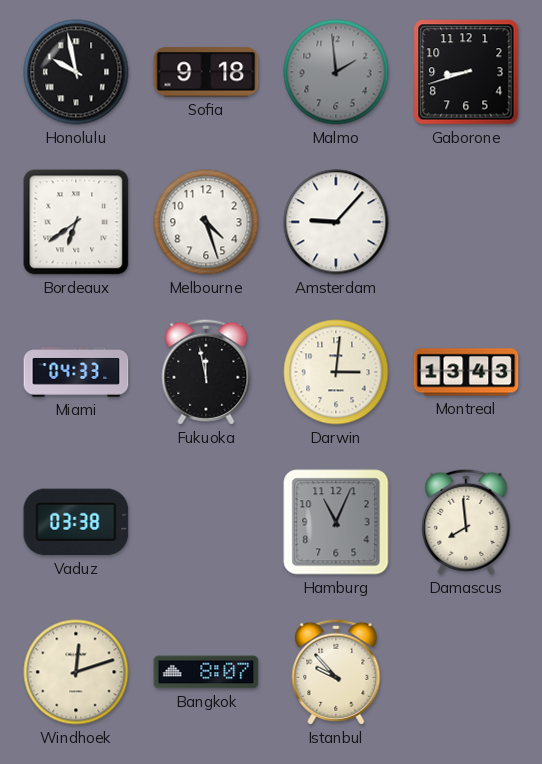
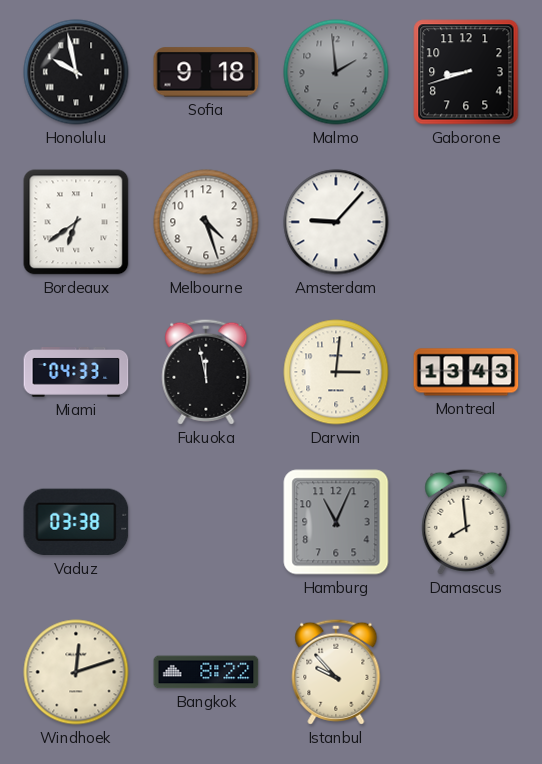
Bangkok: 8:07 -> 8:22
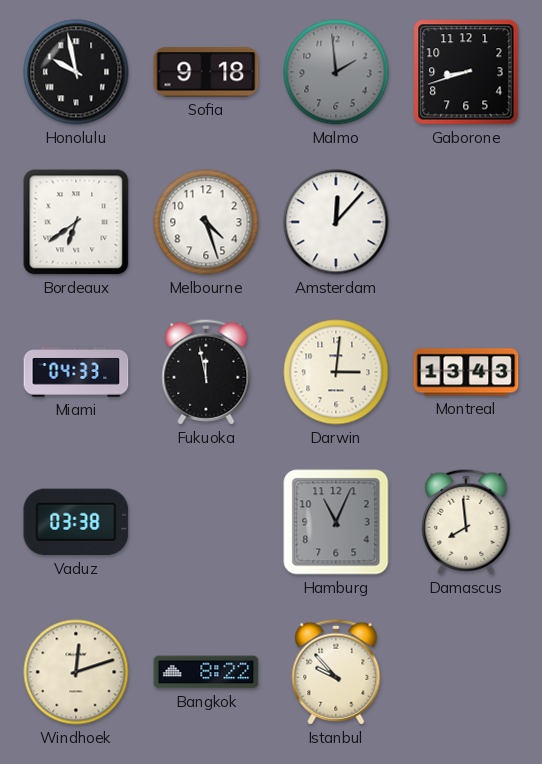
Amsterdam: 9:07 -> 12:07
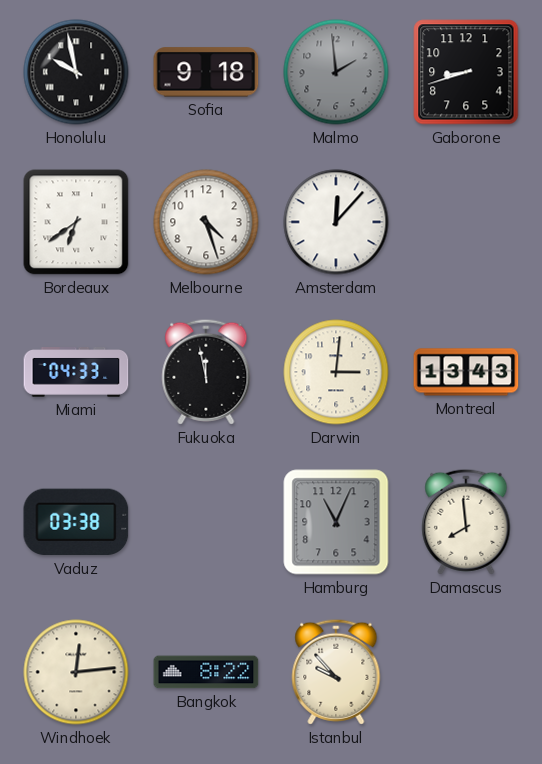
Windhoek: 12:12 -> 12:14
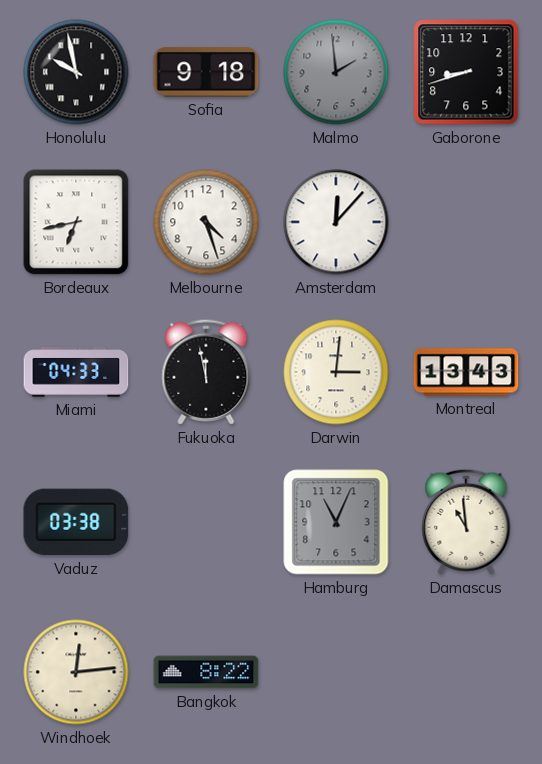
Bordeaux: 6:39 -> 6:43
Damascus: 7:59 -> 10:59
Istanbul: 9:53 -> none
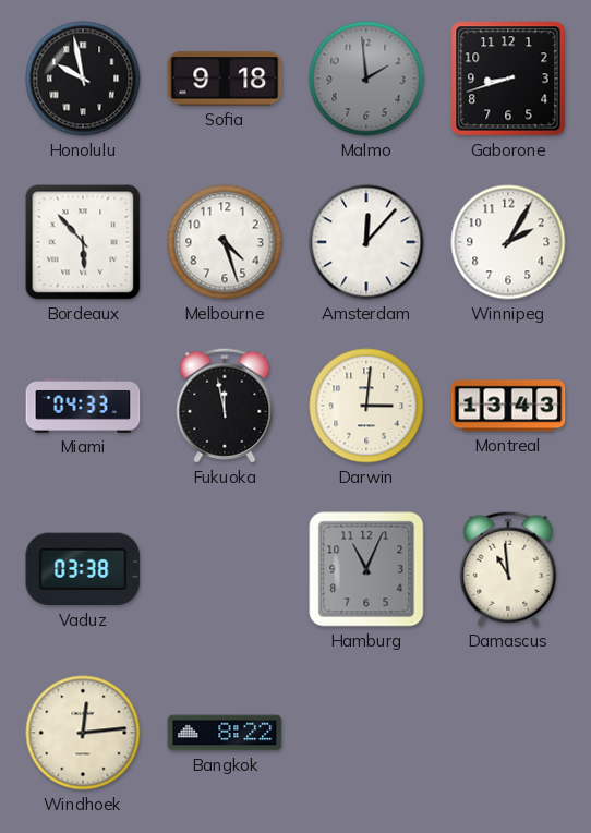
Bordeaux: 6:43 -> 5:53
Winnipeg: none -> 2:05
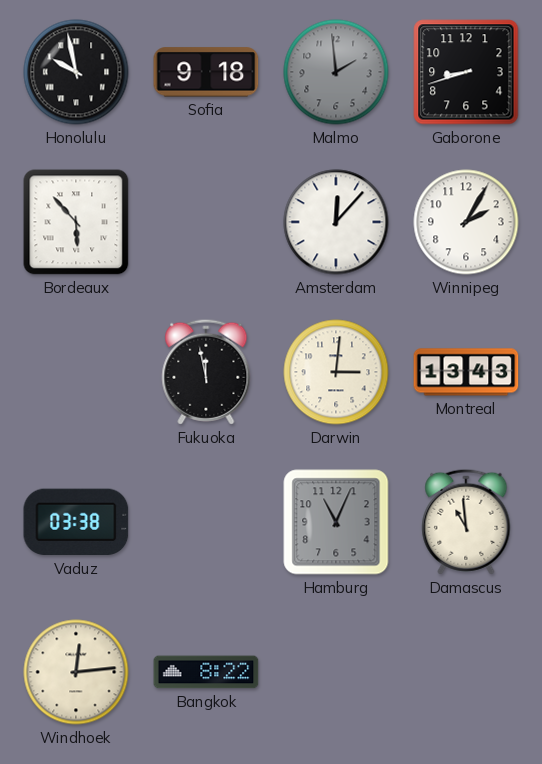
Melbourne: 4:27 -> none
Miami: 04:33 -> none
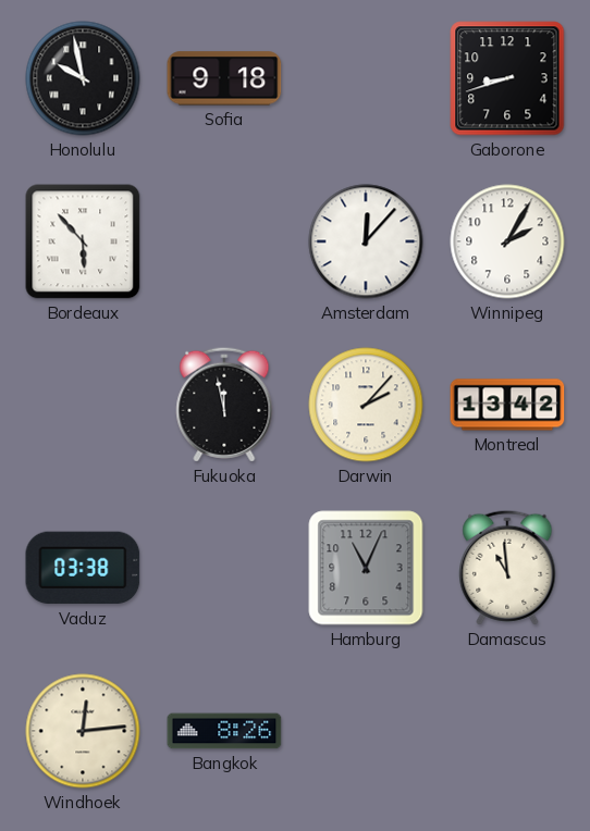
Malmo: 1:59 -> none
Darwin: 3:01 -> 2:07
Montreal: 13:43 -> 13:42
Bangkok: 8:22 -> 8:26
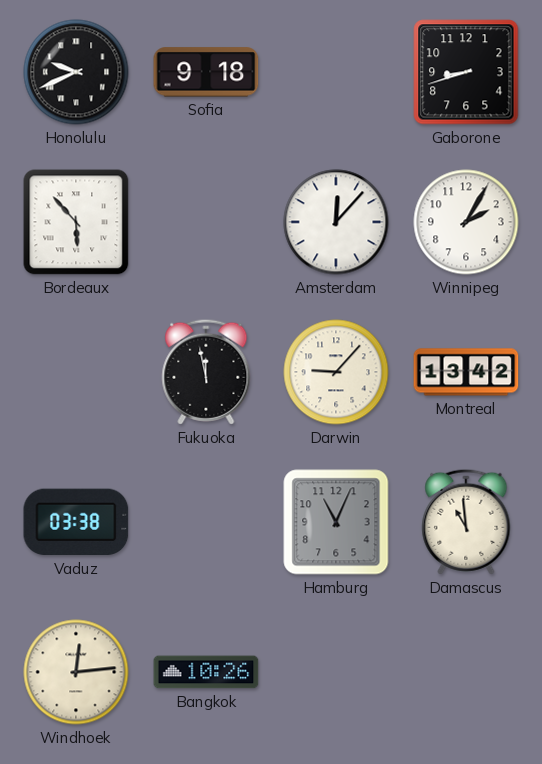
Honolulu: 9:58 -> 9:41
Darwin: 2:07 -> 9:07
Bangkok: 8:26 -> 10:26
